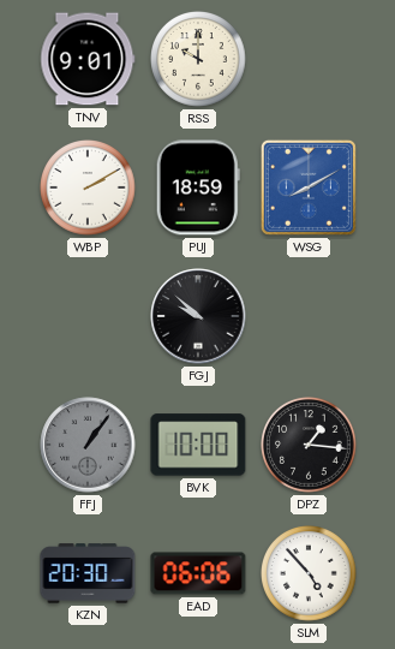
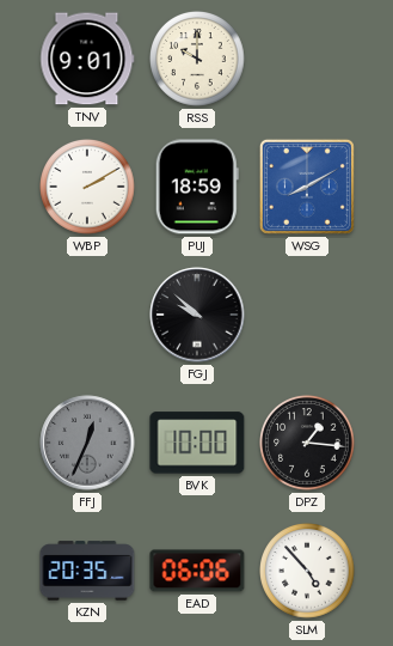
FFJ: 1:06 -> 12:34
KZN: 20:30 -> 20:35
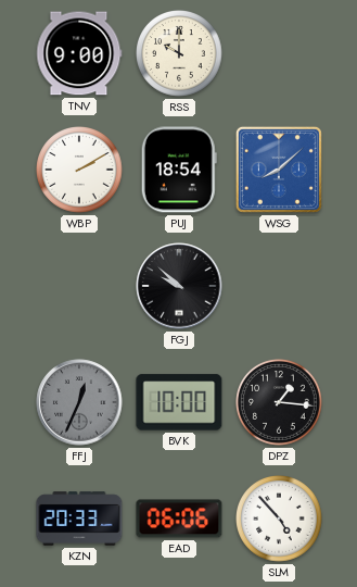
TNV: 9:01 -> 9:00
PUJ: 18:59 -> 18:54
WSG: 8:10 -> 8:08
KZN: 20:35 -> 20:33
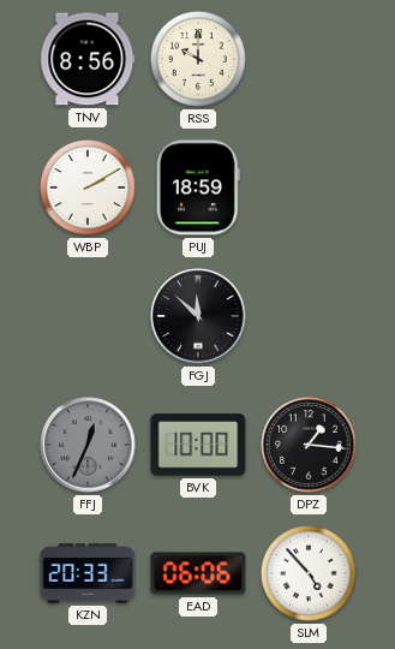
TNV: 9:00 -> 8:56
PUJ: 18:54 -> 18:59
WSG: 8:08 -> none
FGJ: 9:52 -> 11:52
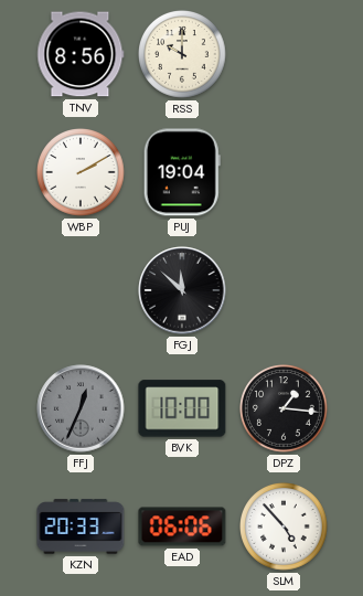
PUJ: 18:59 -> 19:04
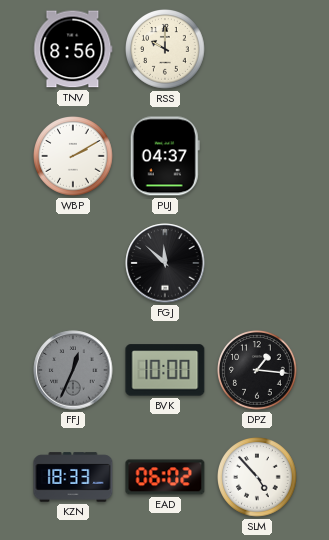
PUJ: 19:04 -> 04:37
KZN: 20:33 -> 18:33
EAD: 06:06 -> 06:02
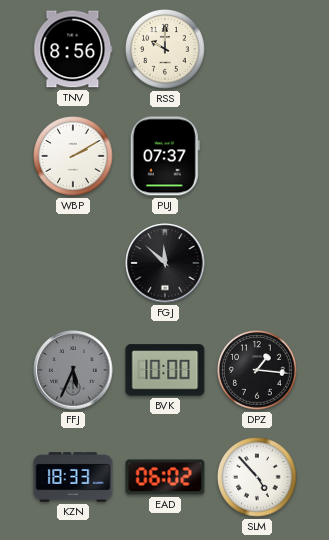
PUJ: 04:37 -> 07:37
FFJ: 12:34 -> 5:34
